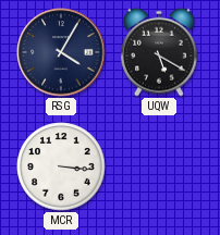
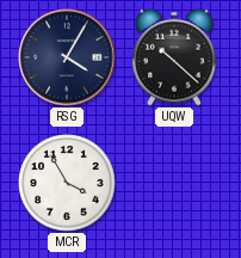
UQW: 5:20 -> 10:22
MCR: 3:16 -> 3:55
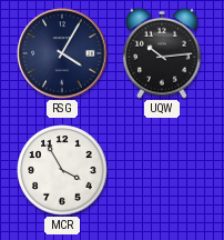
UQW: 10:22 -> 10:14
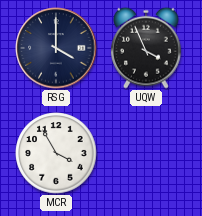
RSG: 4:05 -> 4:00
UQW: 10:14 -> 3:56
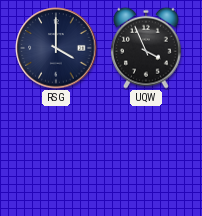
MCR: 3:55 -> none
